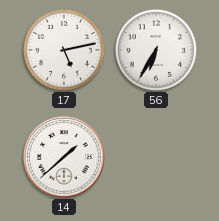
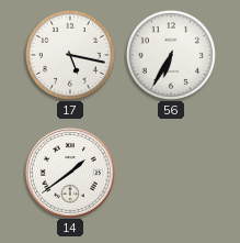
17: 5:13 -> 5:17
14: 1:38 -> 1:39
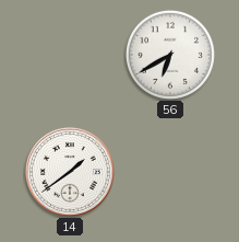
17: 5:17 -> none
56: 6:35 -> 6:40
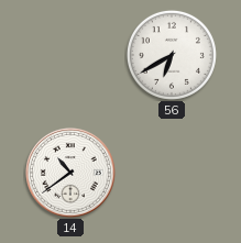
14: 1:39 -> 10:39
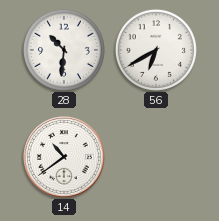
28: none -> 10:31
